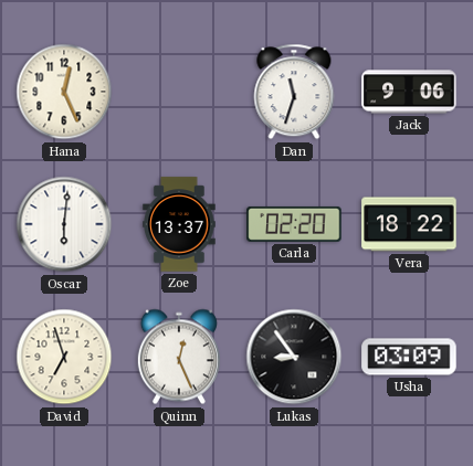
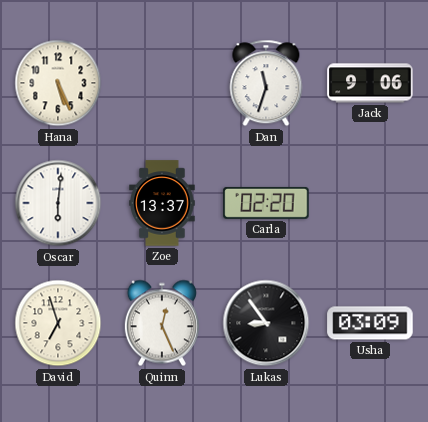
Hana: 12:26 -> 5:26
Vera: 18:22 -> none
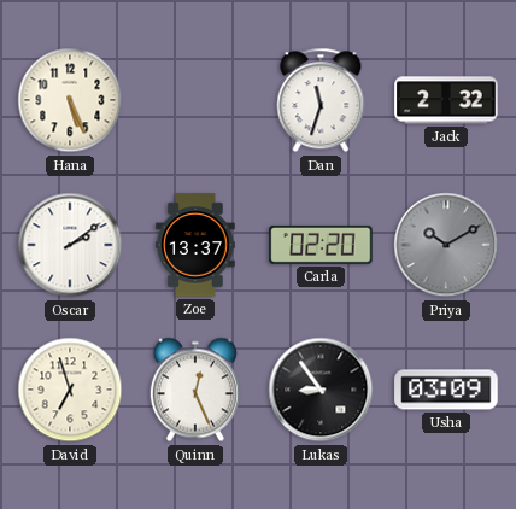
Jack: 9:06 -> 2:32
Oscar: 6:01 -> 2:09
Priya: none -> 10:10
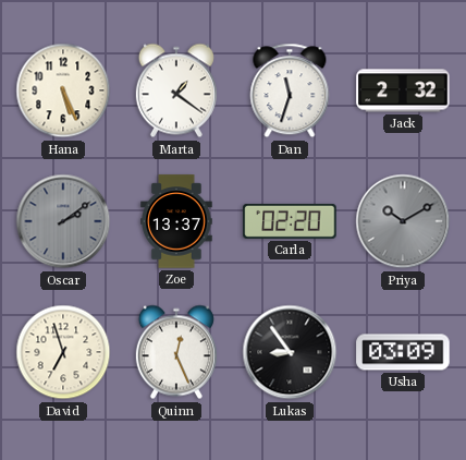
Marta: none -> 1:21
Oscar dial: white -> grey
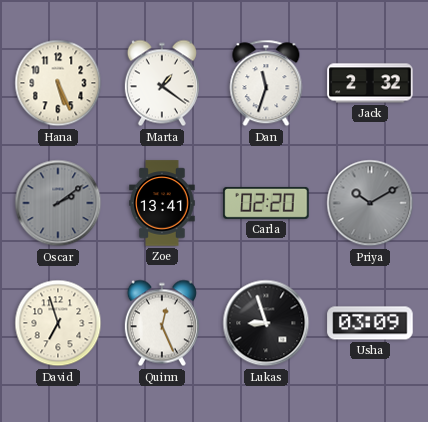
Zoe: 13:37 -> 13:41
Lukas: 8:54 -> 8:57
